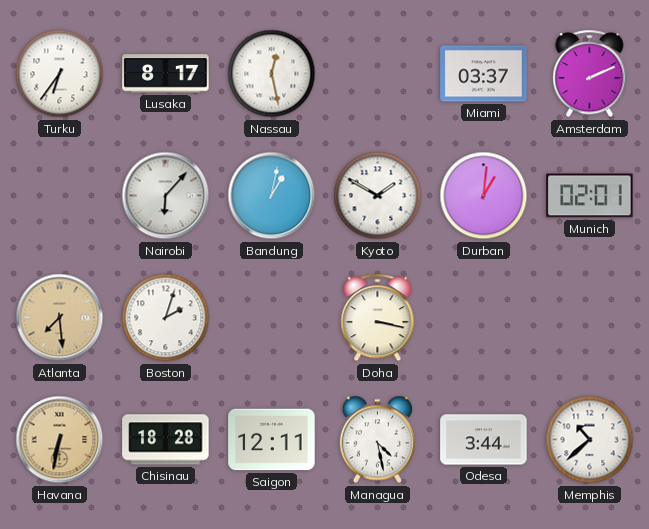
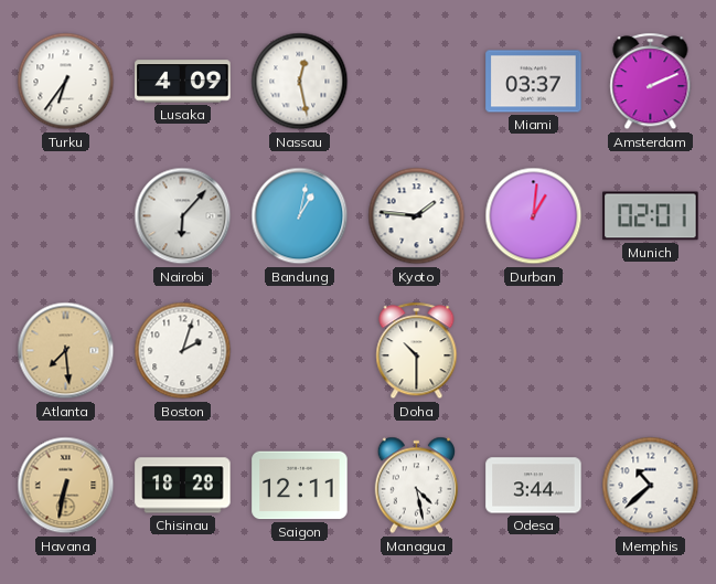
Lusaka: 8:17 -> 4:09
Kyoto: 1:50 -> 1:46
Doha: 3:17 -> 10:30
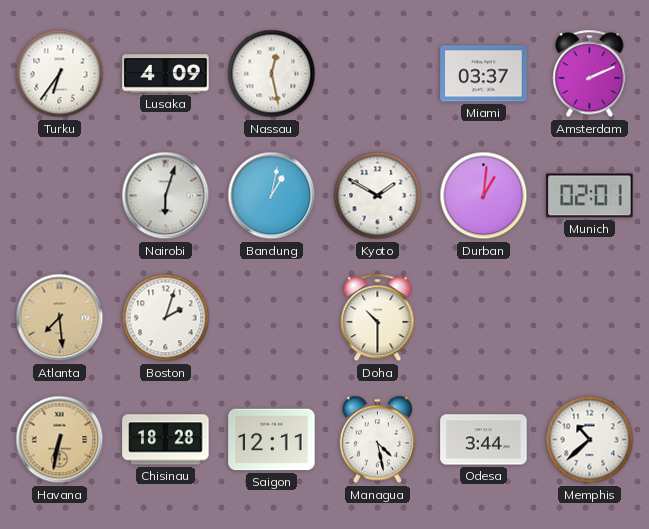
Nairobi: 6:07 -> 6:03
Kyoto: 1:46 -> 1:50
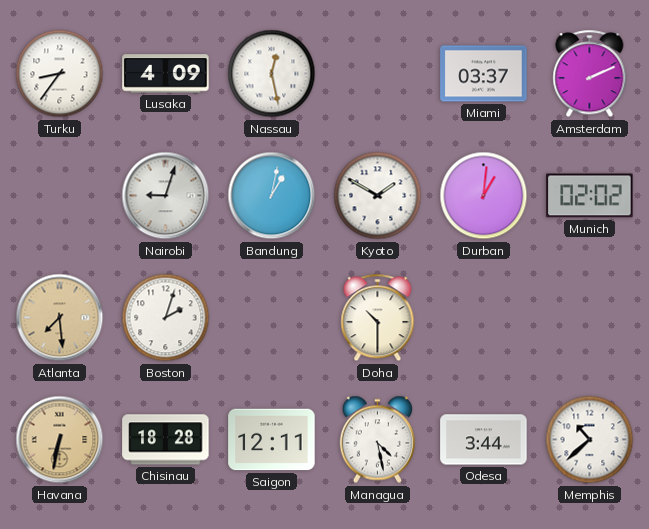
Turku: 6:36 -> 8:36
Nairobi: 6:03 -> 9:03
Munich: 02:01 -> 02:02
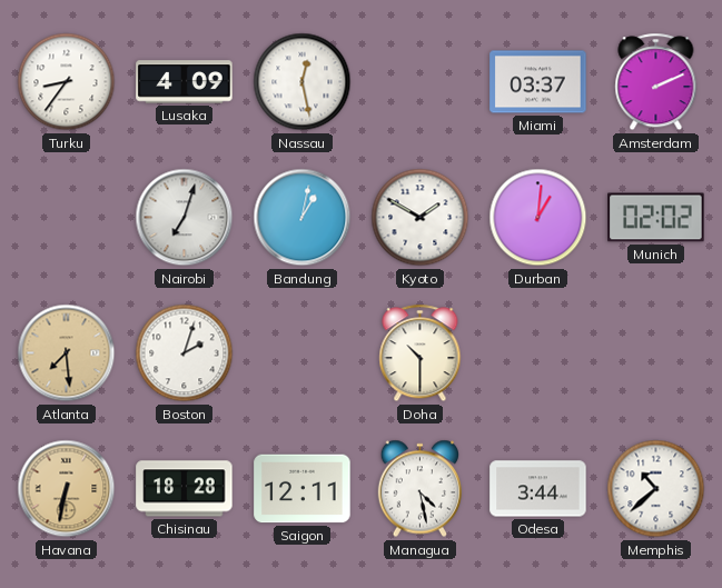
Nairobi: 9:03 -> 7:03
